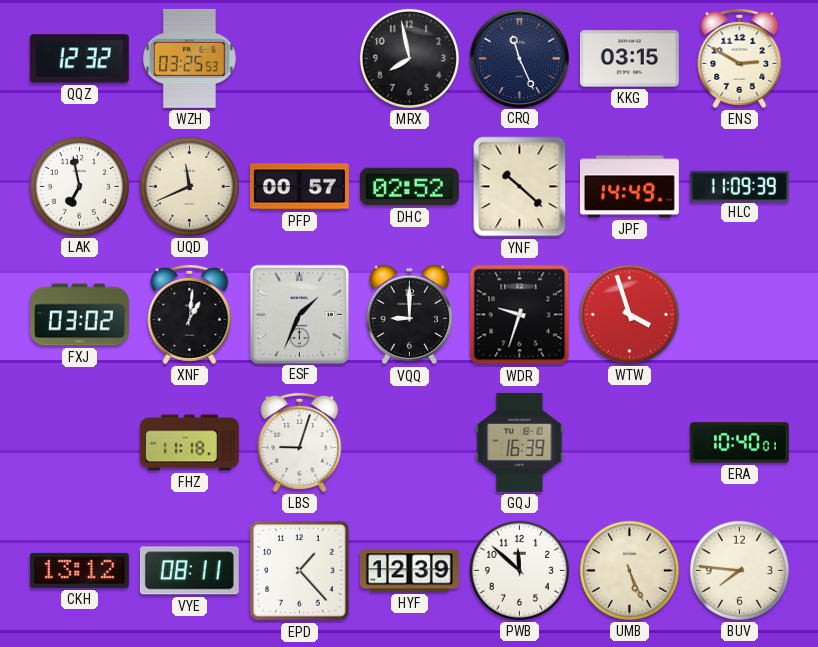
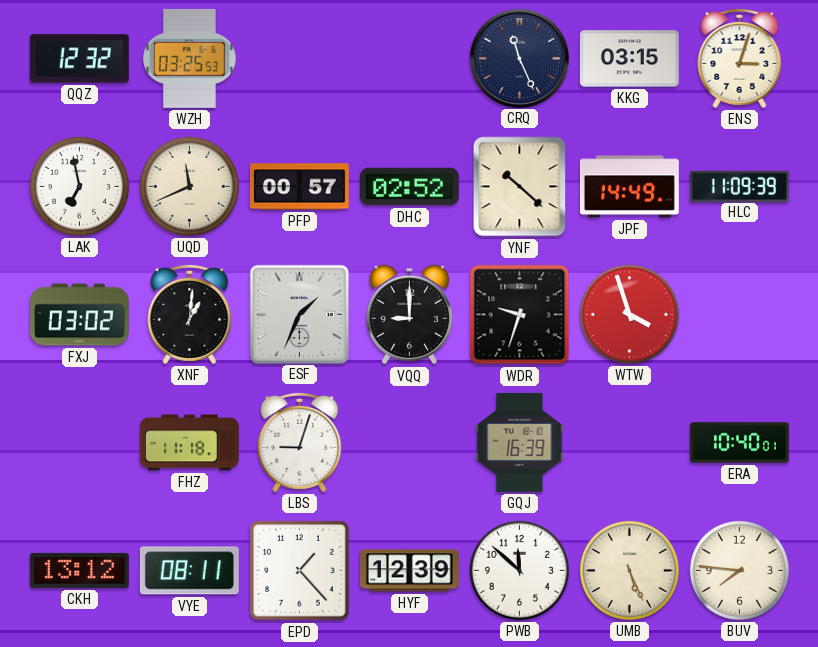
MRX: 7:58 -> none
ENS: 2:50 -> 3:03
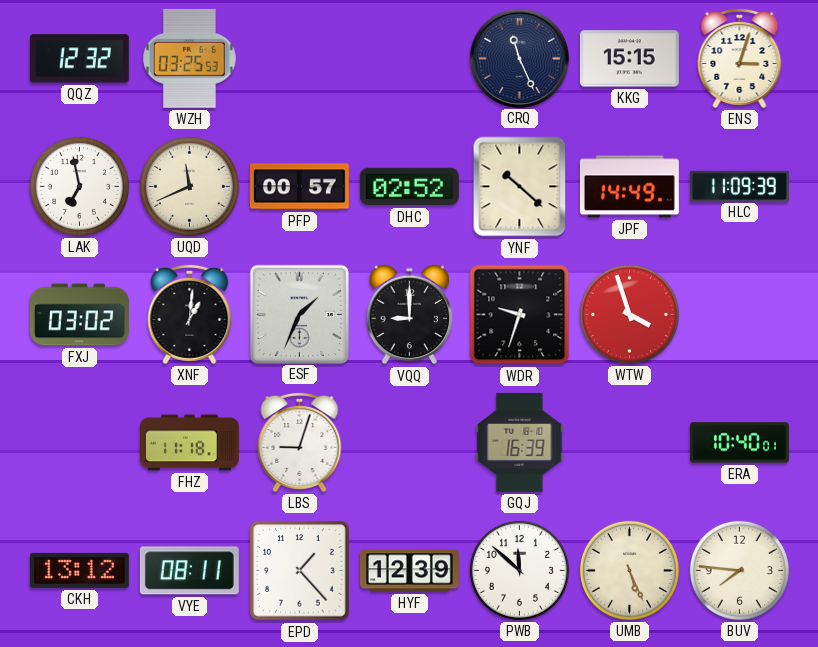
KKG: 03:15 -> 15:15
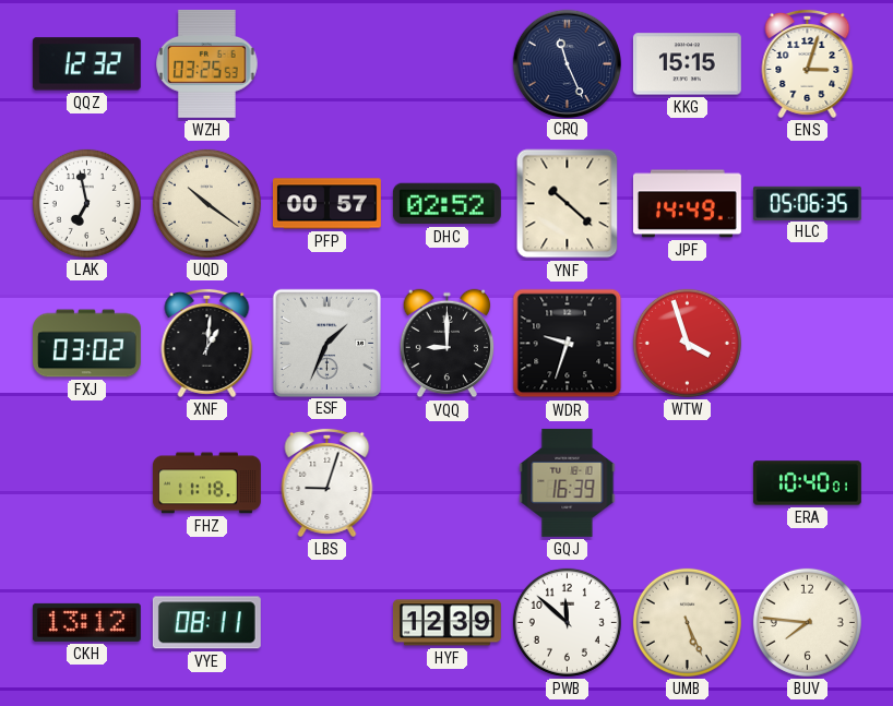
UQD: 11:41 -> 10:21
HLC: 11:09 -> 05:06
EPD: 1:23 -> none
